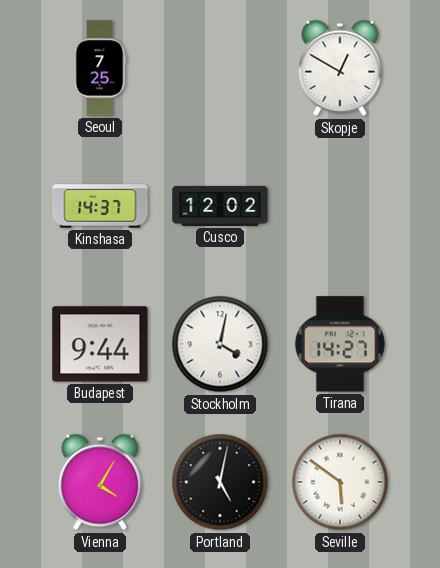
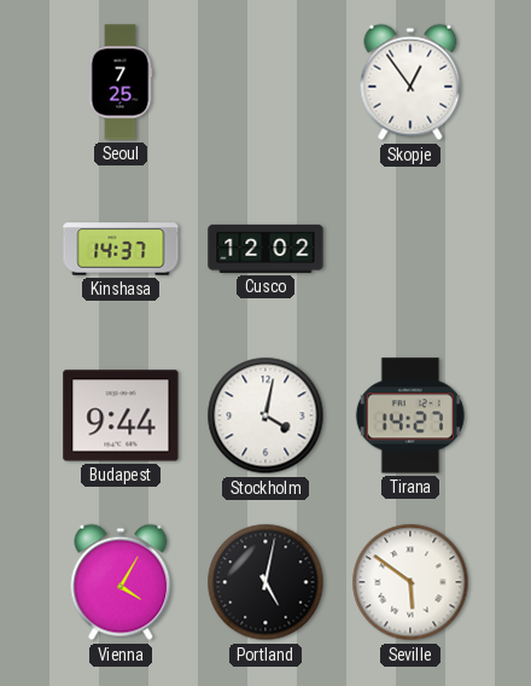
Skopje: 12:50 -> 12:54
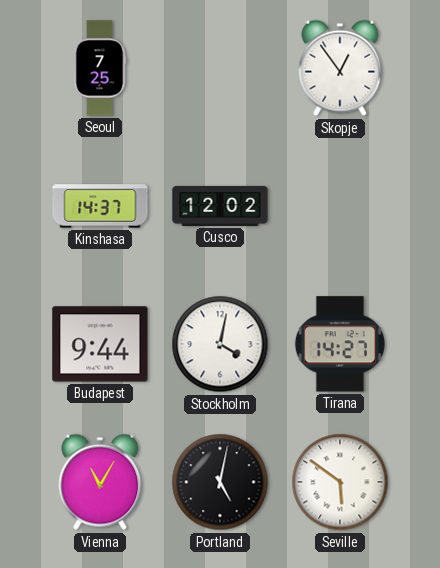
Vienna: 4:05 -> 11:05
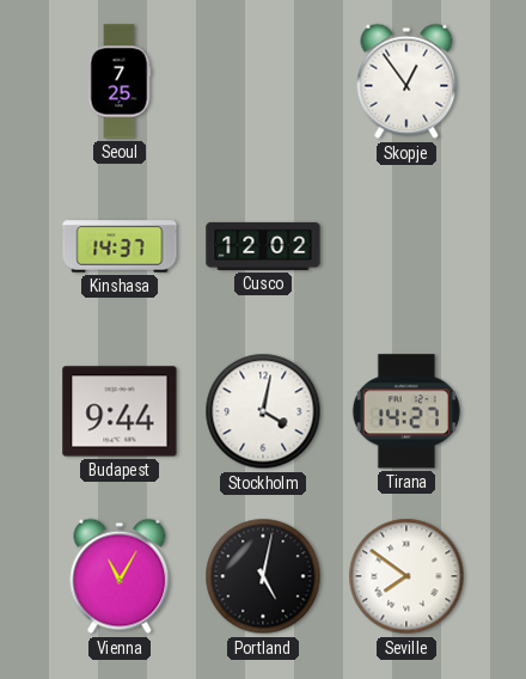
Seville: 5:51 -> 7:51
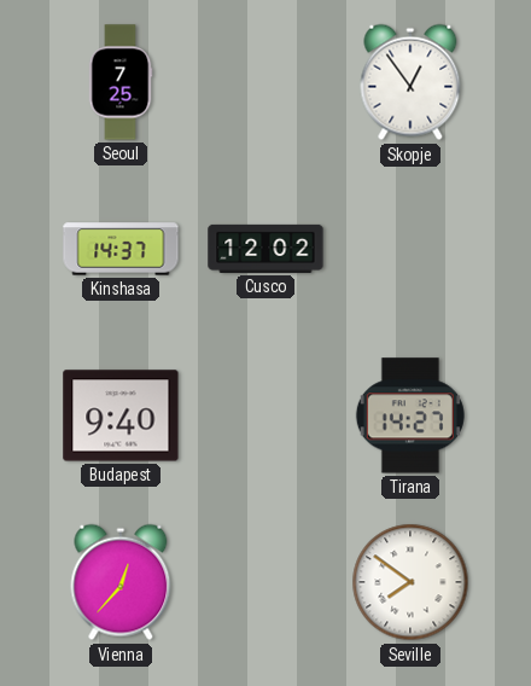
Budapest: 9:44 -> 9:40
Stockholm: 4:02 -> none
Vienna: 11:05 -> 12:37
Portland: 5:02 -> none
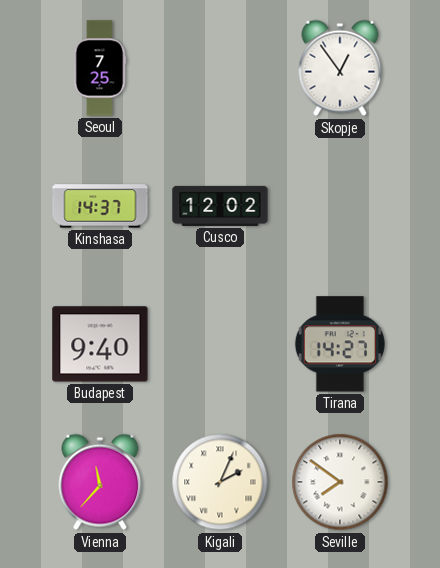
Vienna: 12:37 -> 11:37
Kigali: none -> 2:04
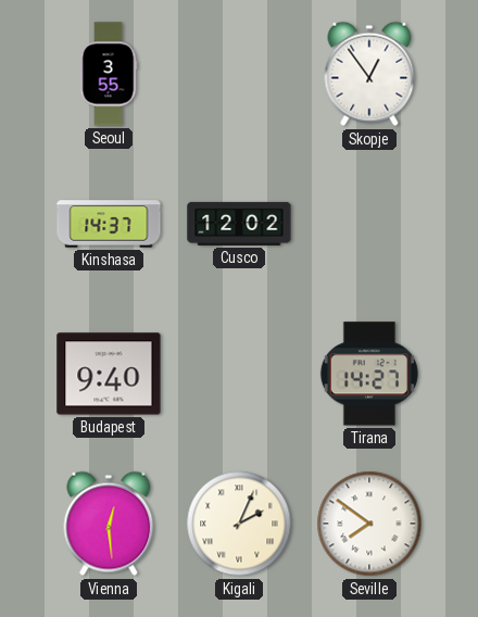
Seoul: 7:25 -> 3:55
Vienna: 11:37 -> 12:29
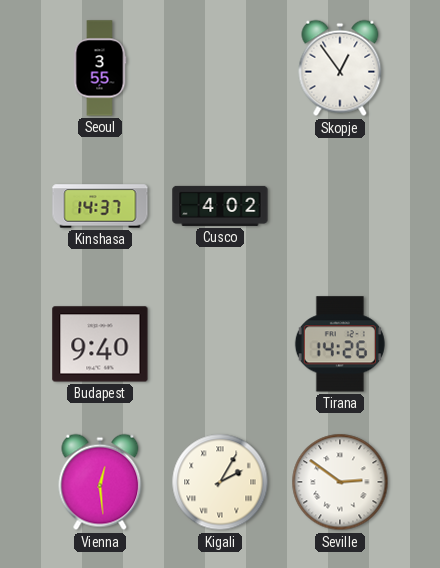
Cusco: 12:02 -> 4:02
Tirana: 14:27 -> 14:26
Kigali: 2:04 -> 2:05
Seville: 7:51 -> 2:51
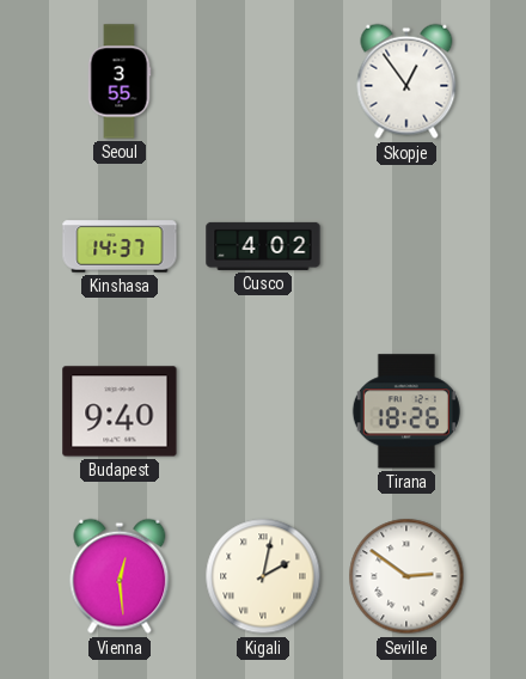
Tirana: 14:26 -> 18:26
Kigali: 2:05 -> 2:02
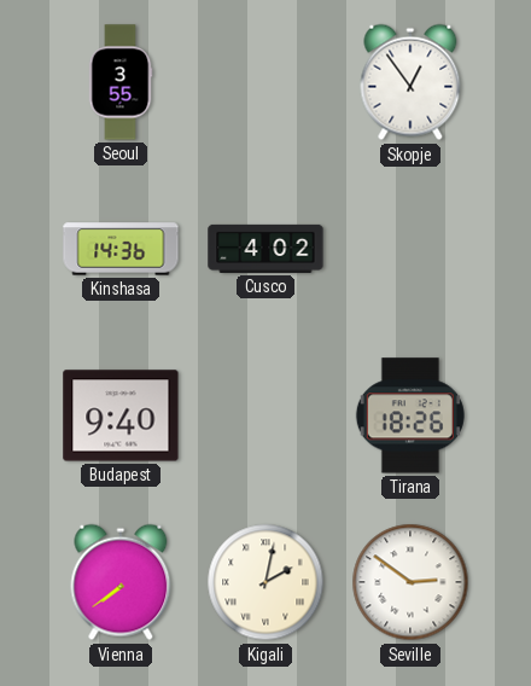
Kinshasa: 14:37 -> 14:36
Vienna: 12:29 -> 7:39
